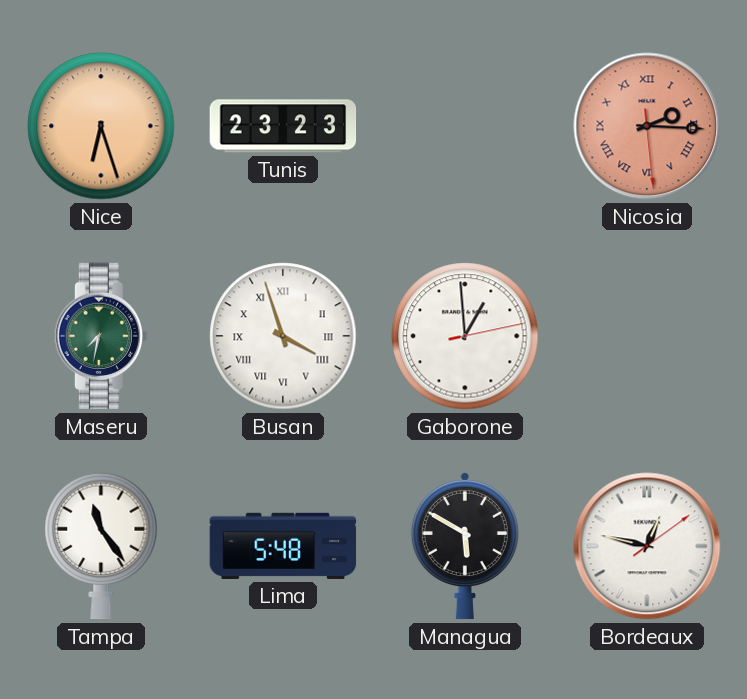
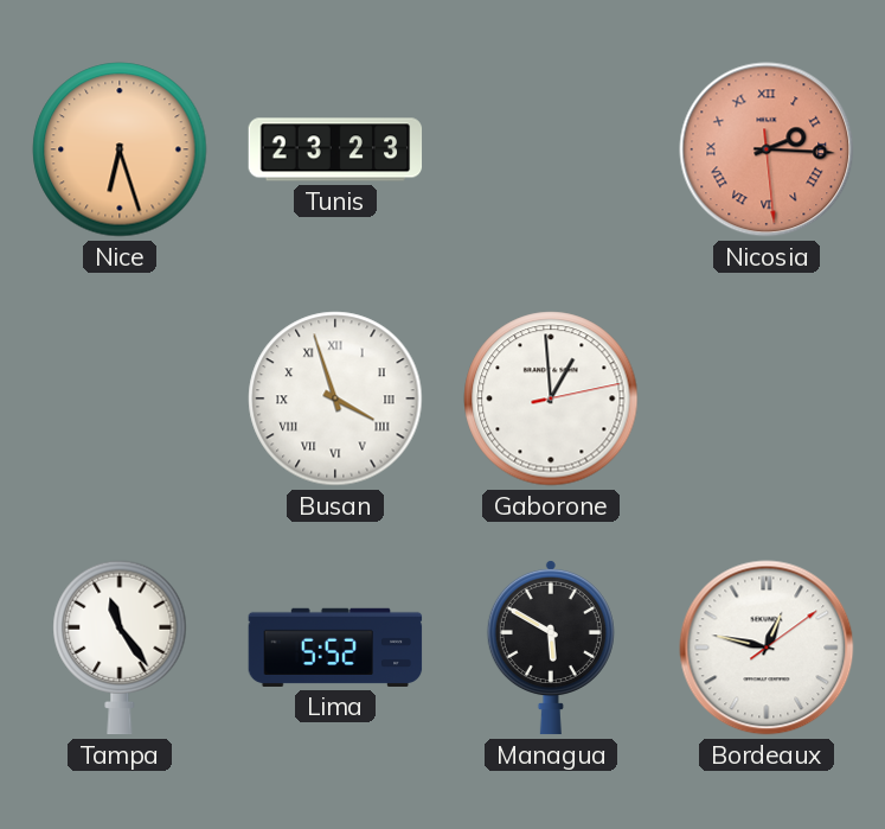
Maseru: 7:32 -> none
Lima: 5:48 -> 5:52
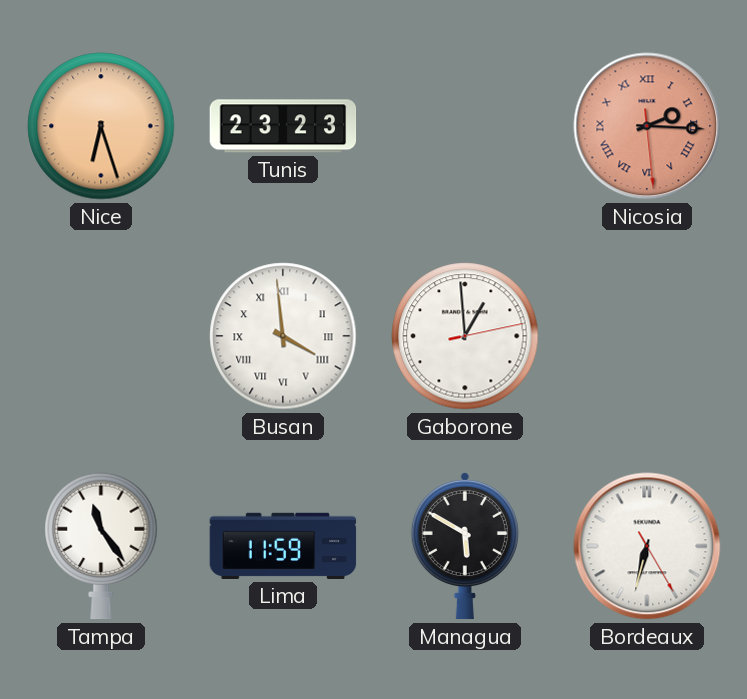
Busan: 3:57 -> 3:59
Lima: 5:52 -> 11:59
Bordeaux: 12:47 -> 6:32
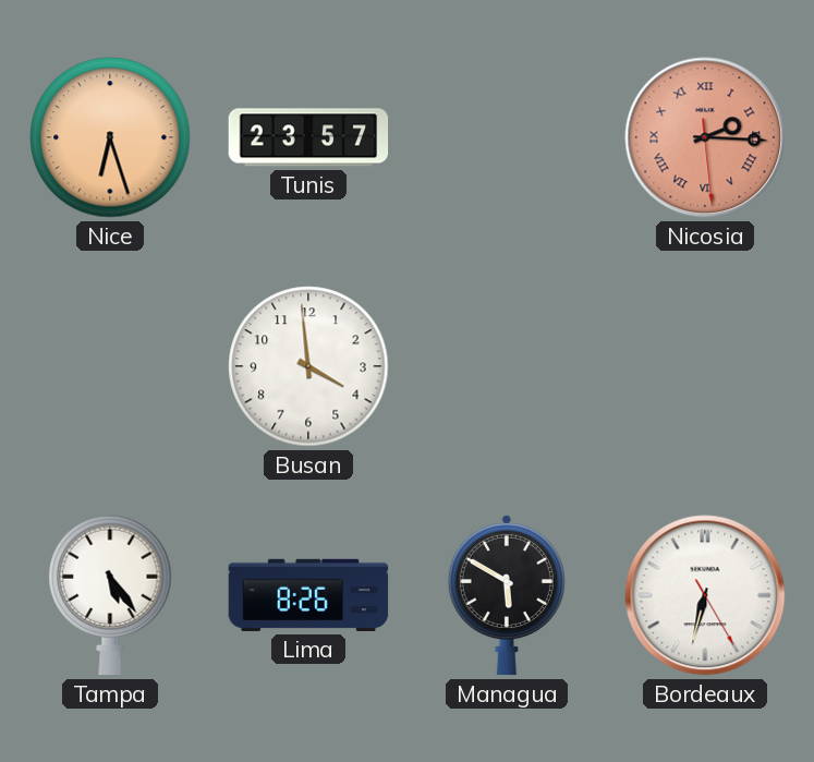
Tunis: 23:23 -> 23:57
Busan numerals: Roman -> Arabic
Gaborone: 12:59 -> none
Tampa: 11:24 -> 5:24
Lima: 11:59 -> 8:26
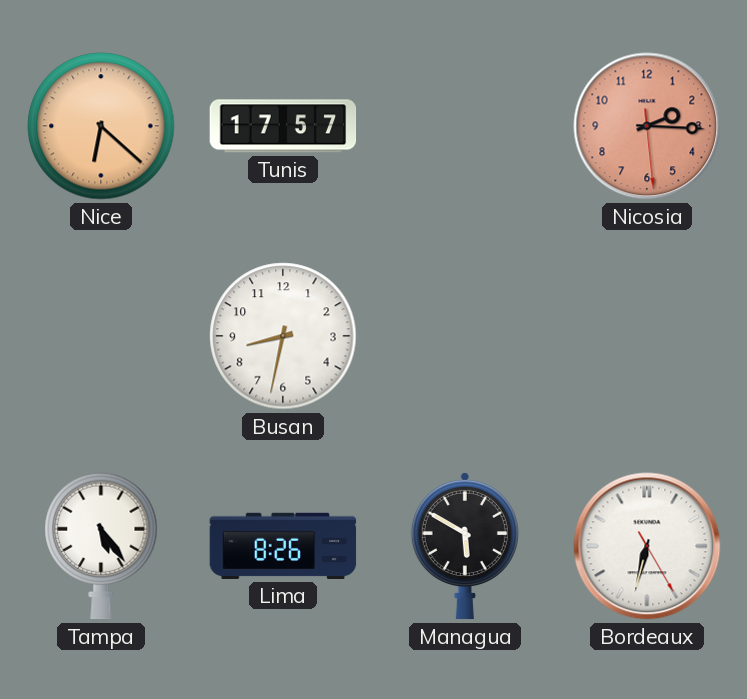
Nice: 6:27 -> 6:22
Tunis: 23:57 -> 17:57
Nicosia numerals: Roman -> Arabic
Busan: 3:59 -> 8:32
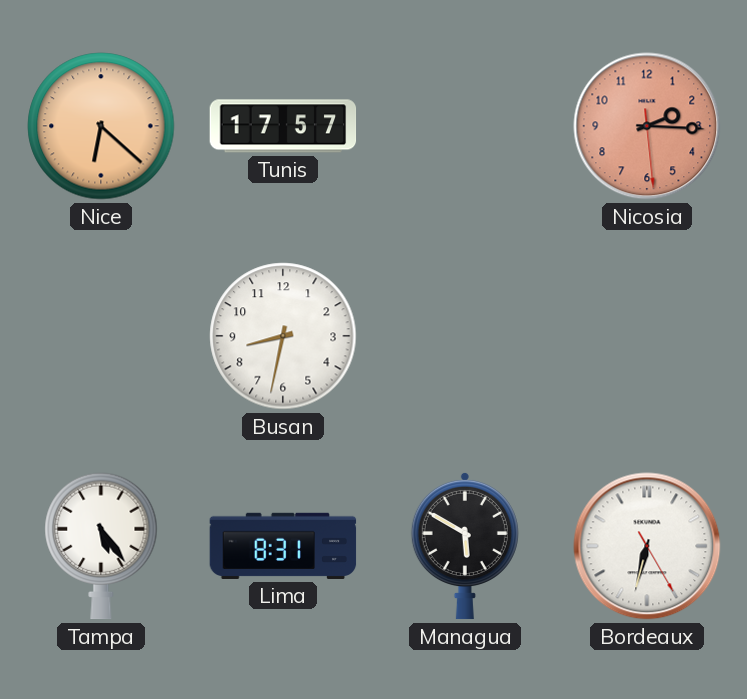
Lima: 8:26 -> 8:31
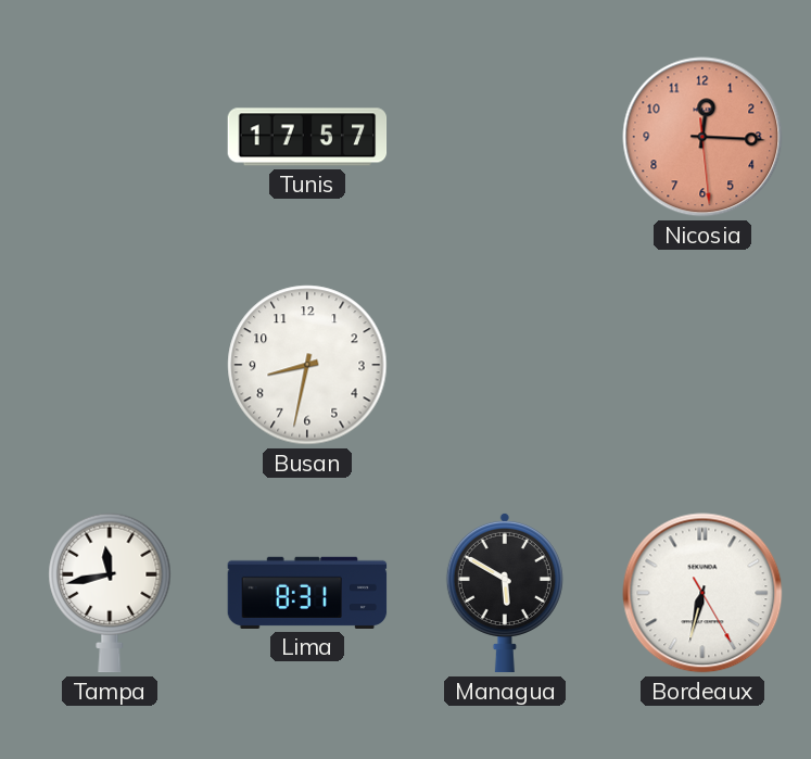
Nice: 6:22 -> none
Nicosia: 2:15 -> 12:15
Tampa: 5:24 -> 11:43
